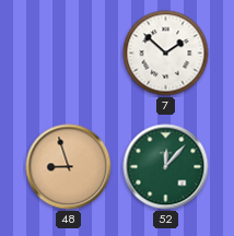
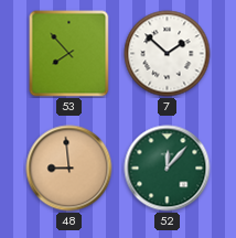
53: none -> 7:53
48: 8:57 -> 8:59
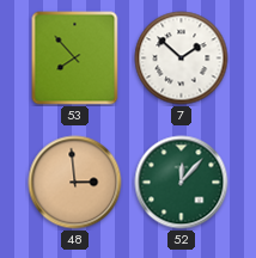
48: 8:59 -> 2:59
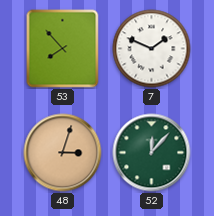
7: 1:52 -> 1:49
48: 2:59 -> 3:03
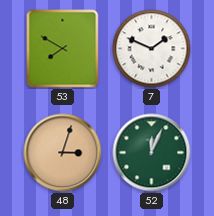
53: 7:53 -> 7:50
52: 12:07 -> 12:04
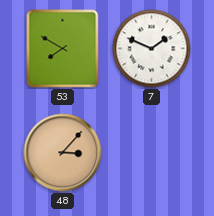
48: 3:03 -> 3:07
52: 12:04 -> none
